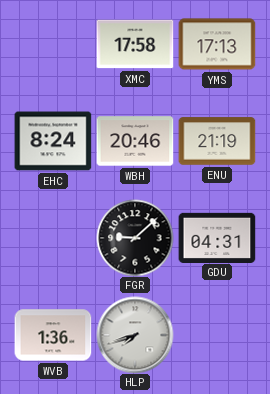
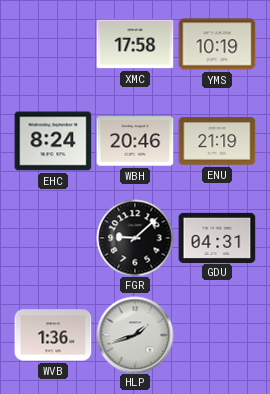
YMS: 17:13 -> 10:19
HLP: 7:42 -> 1:42
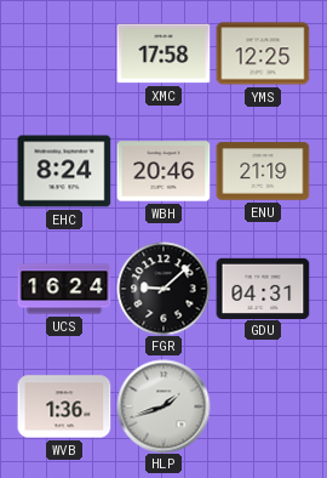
YMS: 10:19 -> 12:25
UCS: none -> 16:24
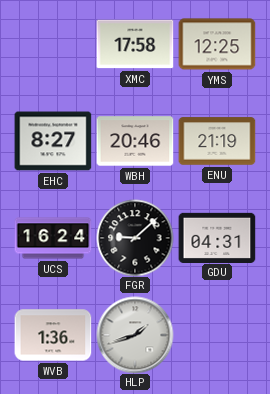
EHC: 8:24 -> 8:27
